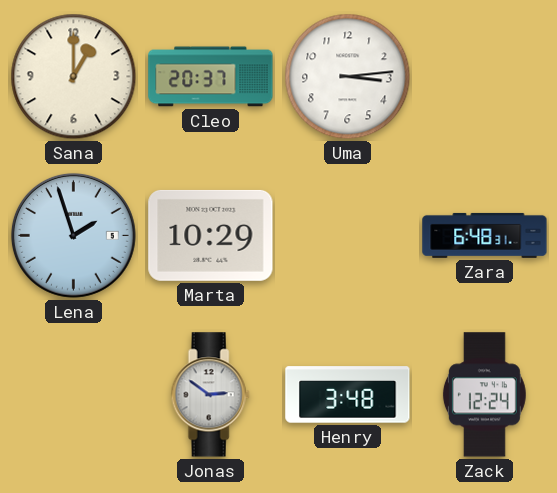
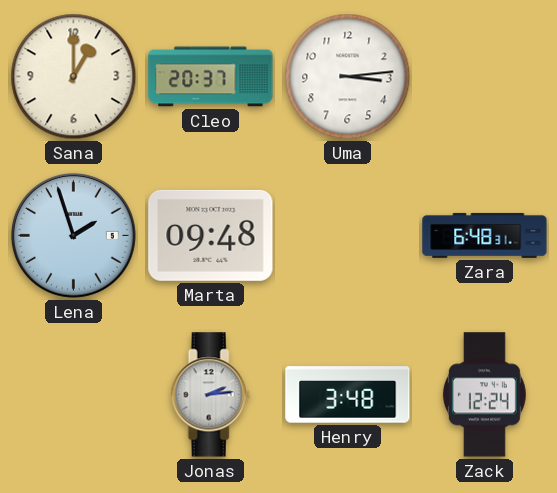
Marta: 10:29 -> 09:48
Jonas: 2:51 -> 2:14
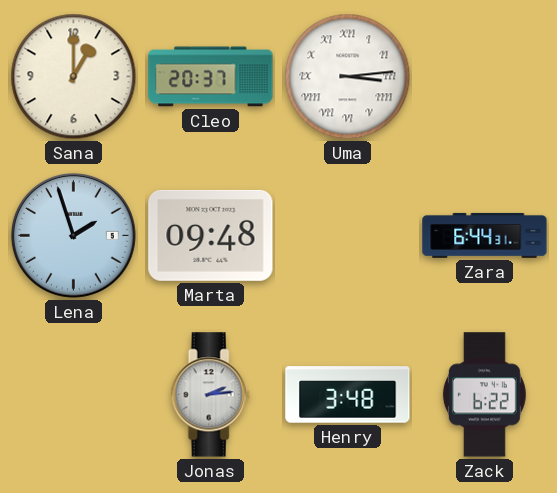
Uma numerals: Arabic -> Roman
Zara: 6:48 -> 6:44
Zack: 12:24 -> 6:22
